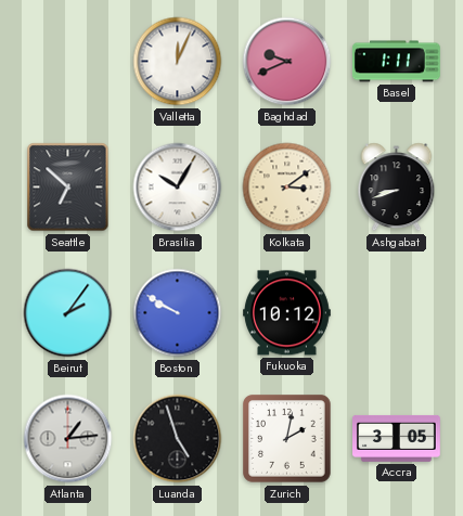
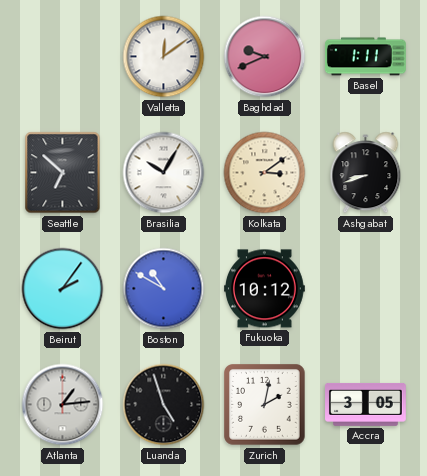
Valletta: 12:04 -> 12:09
Boston: 9:50 -> 10:50
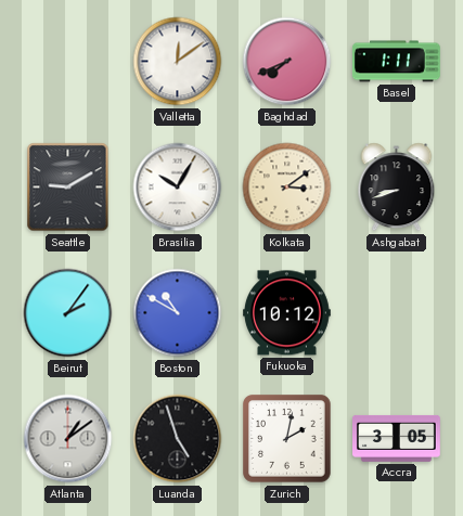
Baghdad: 9:41 -> 7:41
Seattle: 6:52 -> 9:10
Atlanta: 1:14 -> 1:09
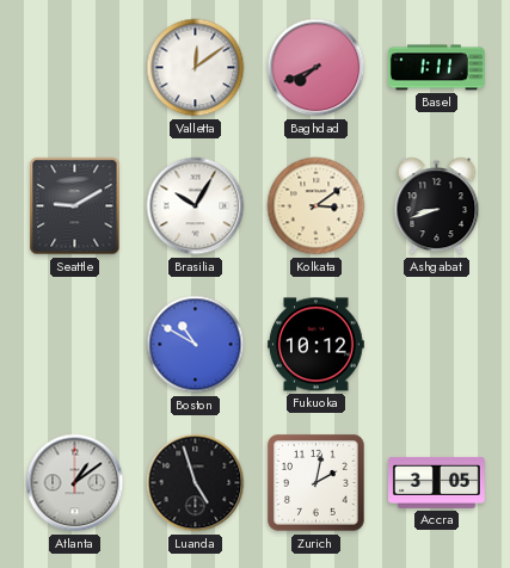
Beirut: 2:06 -> none
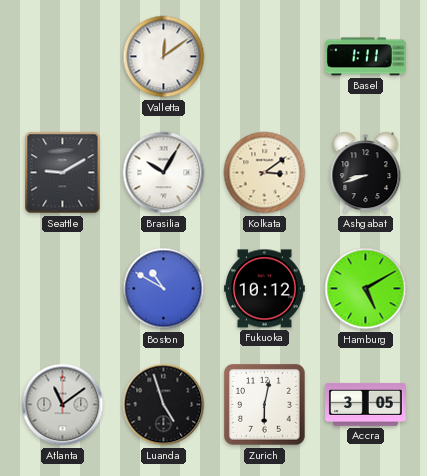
Baghdad: 7:41 -> none
Hamburg: none -> 5:10
Atlanta: 1:09 -> 11:09
Zurich: 2:02 -> 6:02
